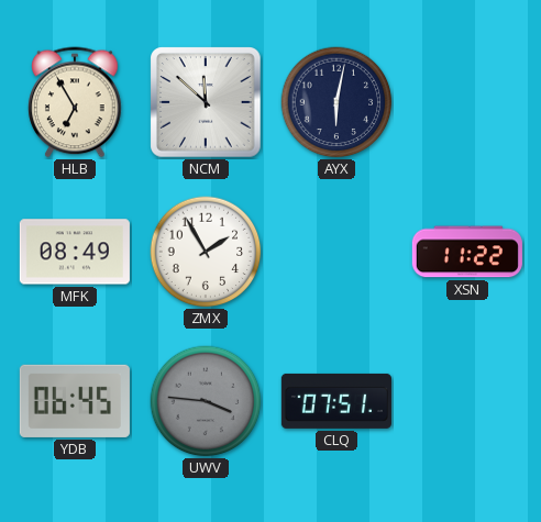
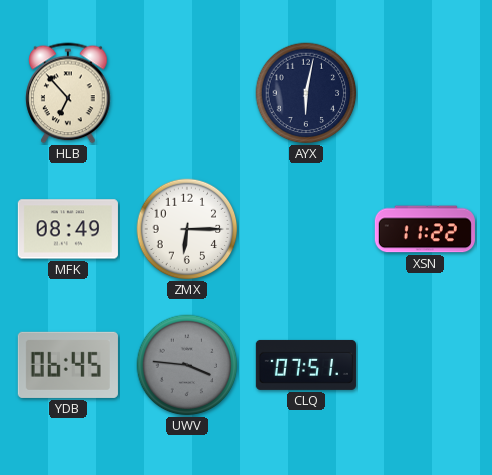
HLB: 6:55 -> 6:53
NCM: 11:52 -> none
ZMX: 1:55 -> 6:15
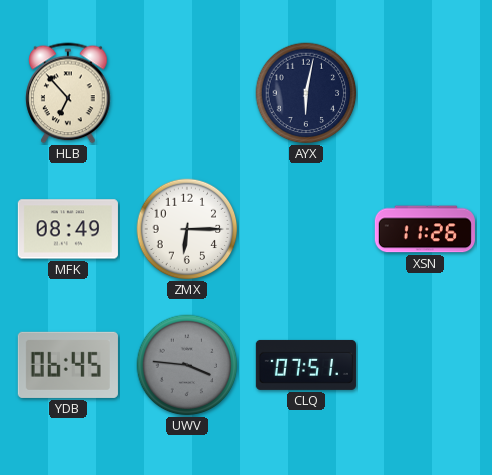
XSN: 11:22 -> 11:26
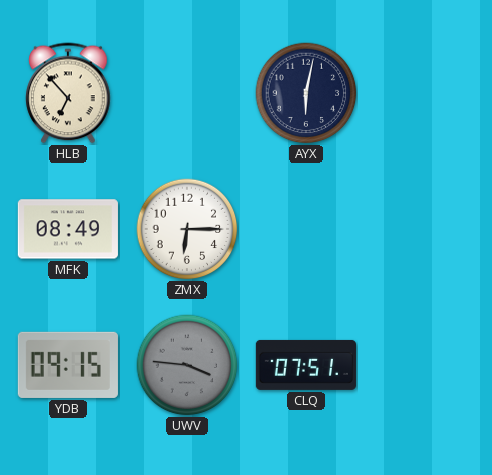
XSN: 11:26 -> none
YDB: 06:45 -> 09:15
